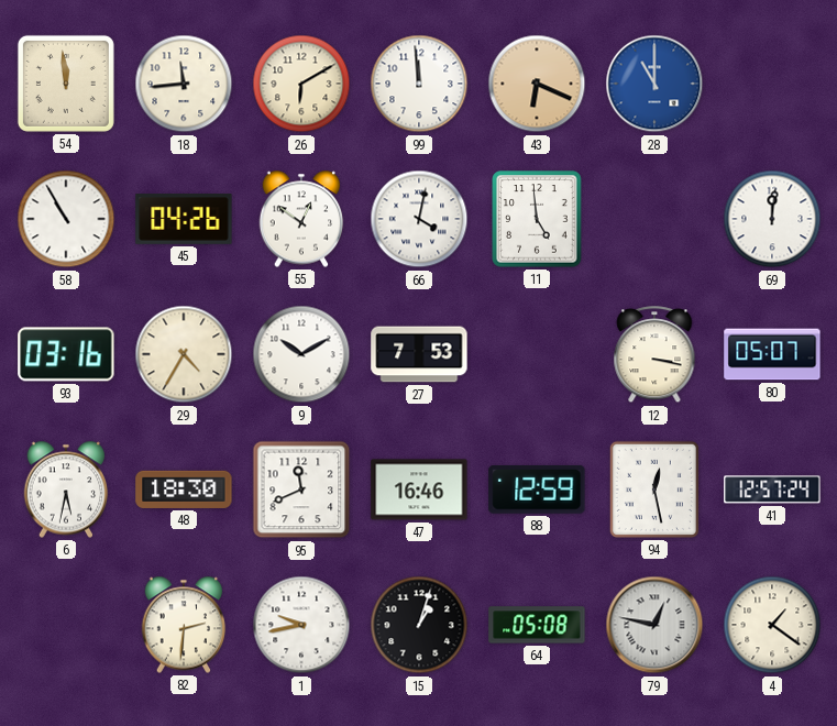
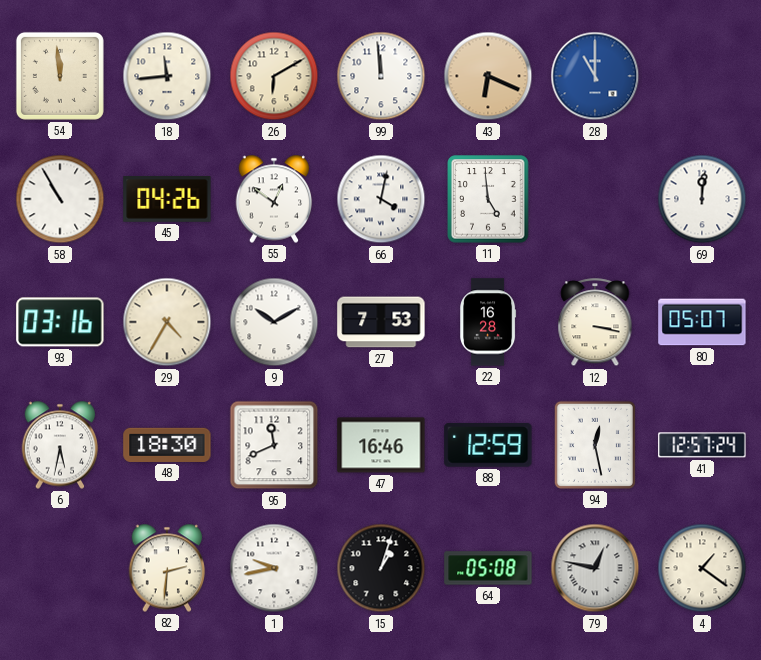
22: none -> 16:28
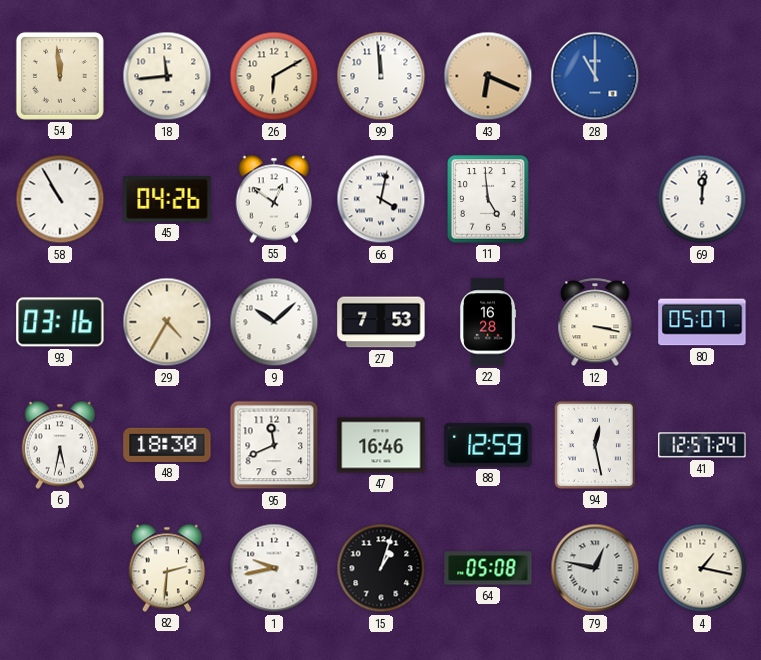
9: 10:10 -> 10:08
4: 1:21 -> 1:17
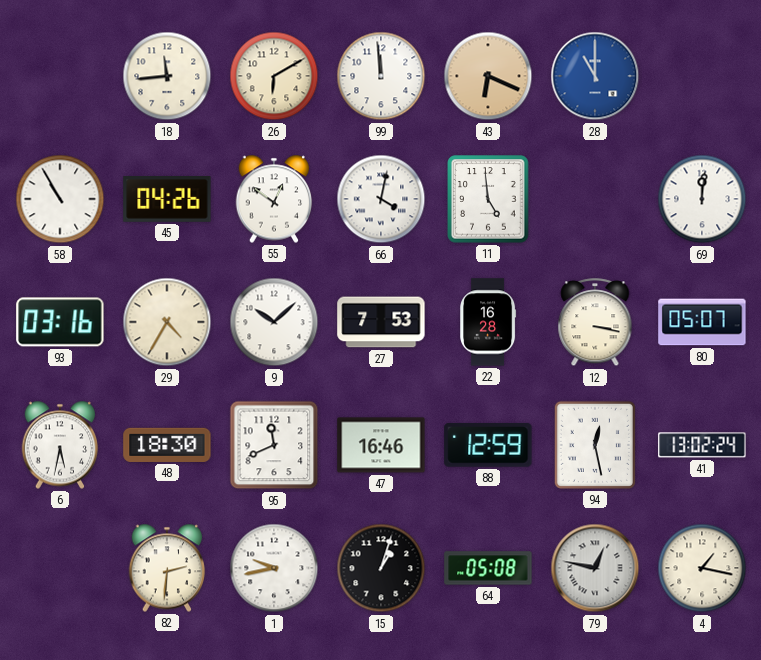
54: 11:59 -> none
41: 12:57 -> 13:02
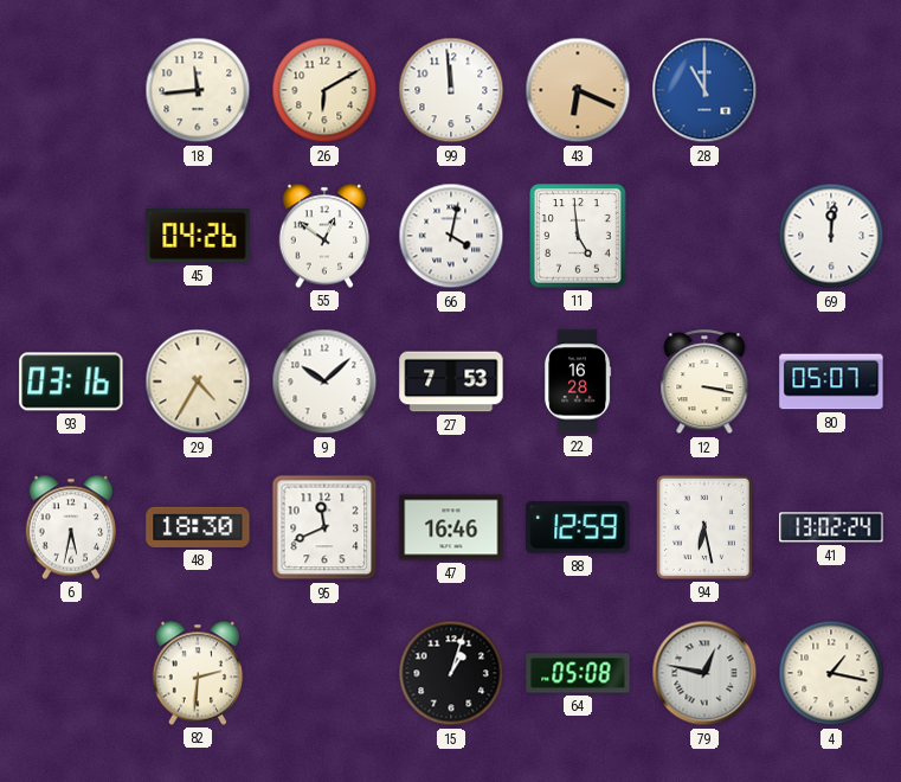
58: 10:55 -> none
94: 12:28 -> 6:28
1: 9:43 -> none
